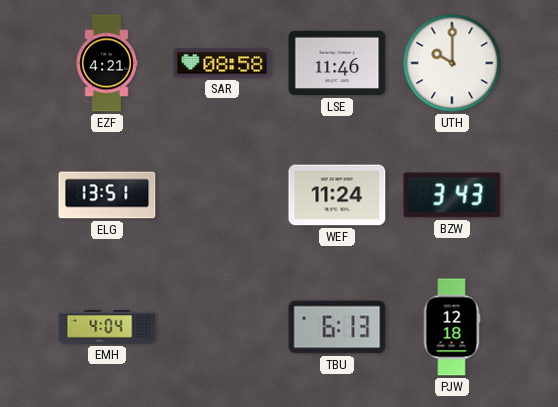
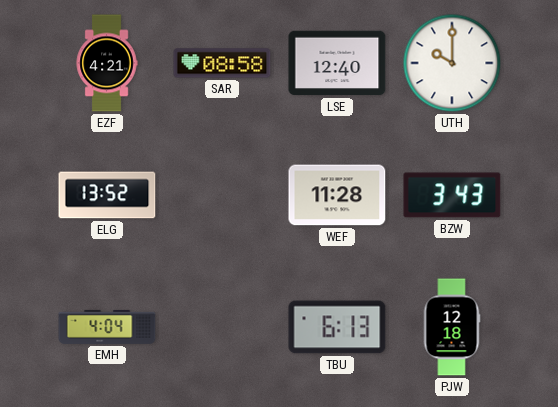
LSE: 11:46 -> 12:40
ELG: 13:51 -> 13:52
WEF: 11:24 -> 11:28
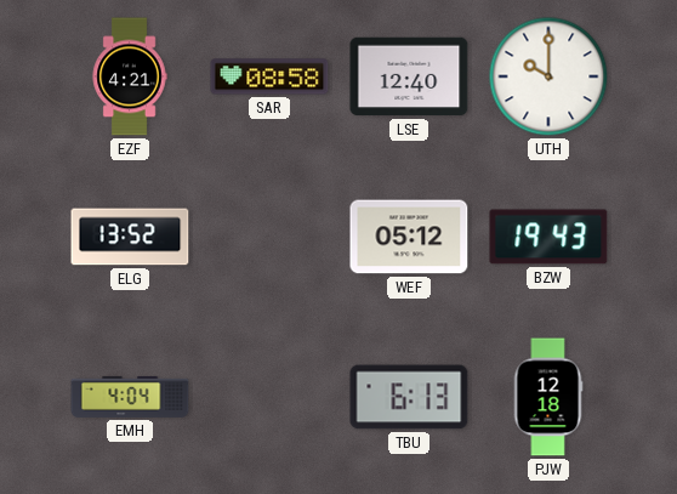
WEF: 11:28 -> 05:12
BZW: 3:43 -> 19:43
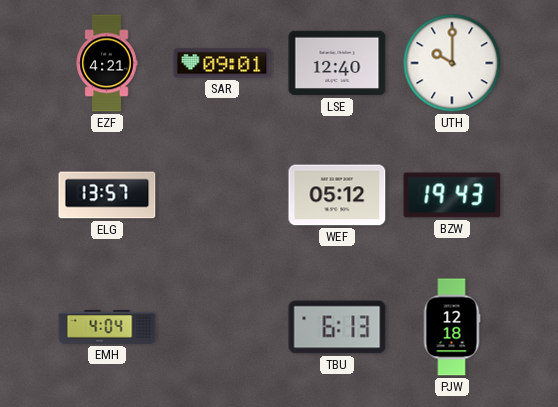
SAR: 08:58 -> 09:01
ELG: 13:52 -> 13:57
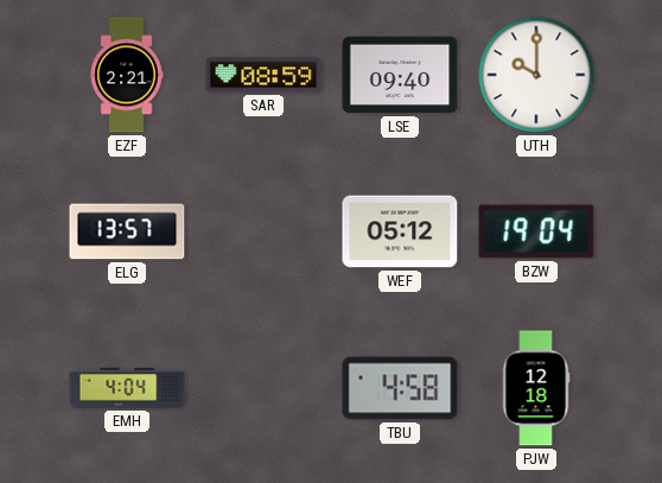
EZF: 4:21 -> 2:21
SAR: 09:01 -> 08:59
LSE: 12:40 -> 09:40
BZW: 19:43 -> 19:04
TBU: 6:13 -> 4:58
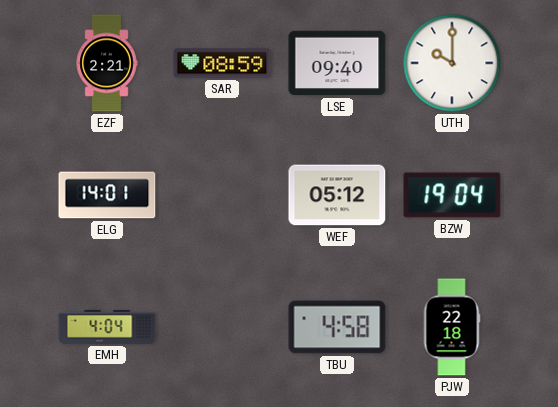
ELG: 13:57 -> 14:01
PJW: 12:18 -> 22:18
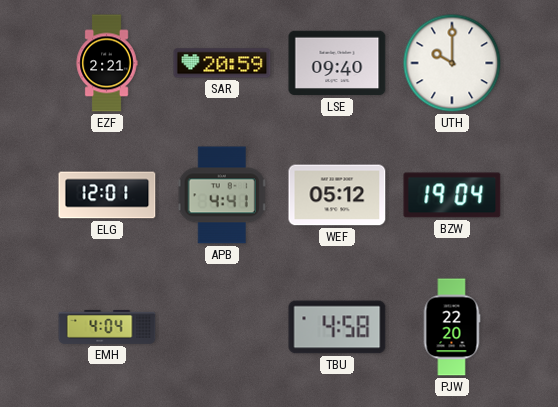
SAR: 08:59 -> 20:59
ELG: 14:01 -> 12:01
APB: none -> 4:41
PJW: 22:18 -> 22:20
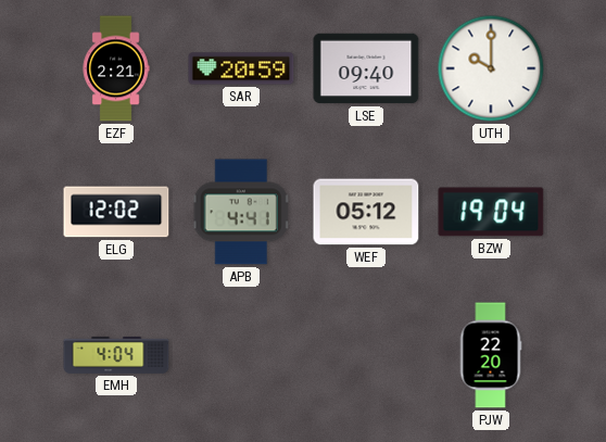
ELG: 12:01 -> 12:02
TBU: 4:58 -> none
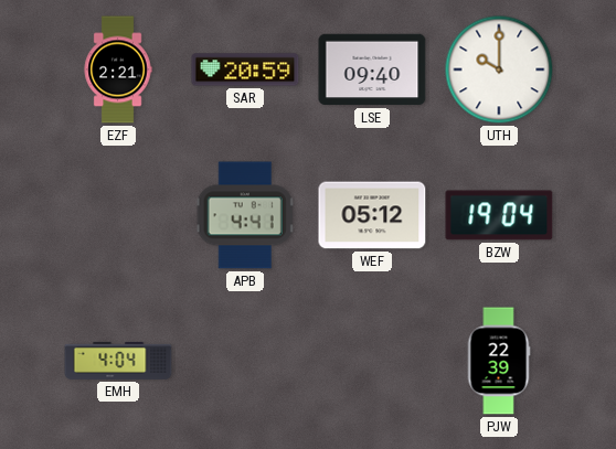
ELG: 12:02 -> none
PJW: 22:20 -> 22:39
